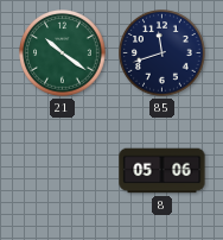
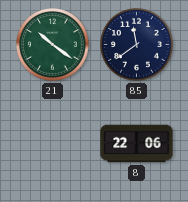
85: 11:42 -> 11:39
8: 05:06 -> 22:06
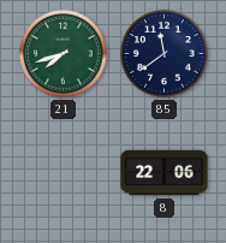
21: 10:21 -> 7:42
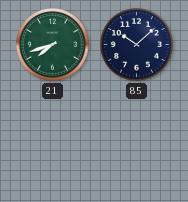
85: 11:39 -> 10:08
8: 22:06 -> none
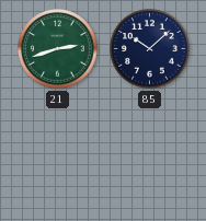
21: 7:42 -> 2:42
